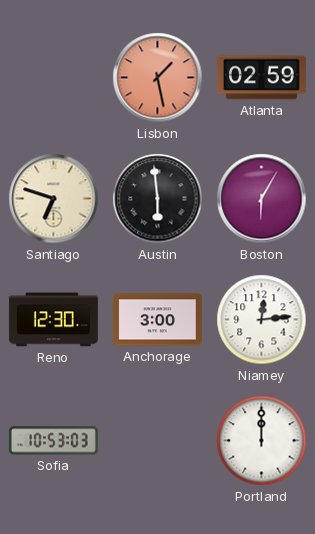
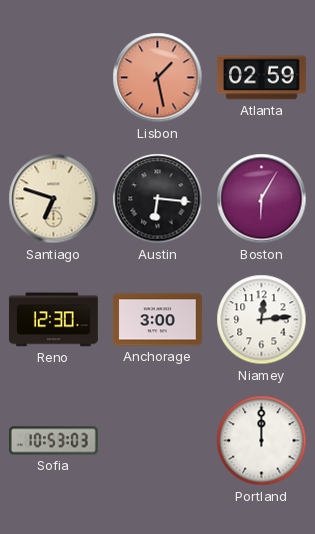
Austin: 5:59 -> 6:16
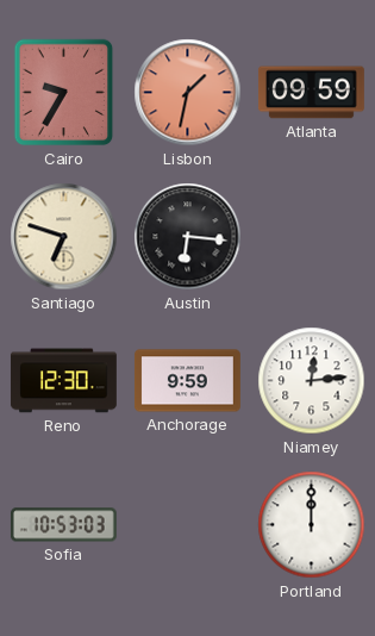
Cairo: none -> 9:35
Lisbon: 1:28 -> 1:32
Atlanta: 02:59 -> 09:59
Boston: 6:05 -> none
Anchorage: 3:00 -> 9:59
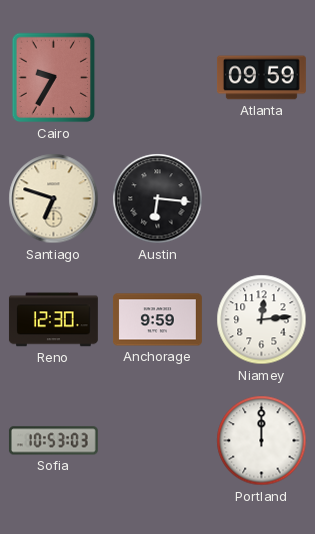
Lisbon: 1:32 -> none
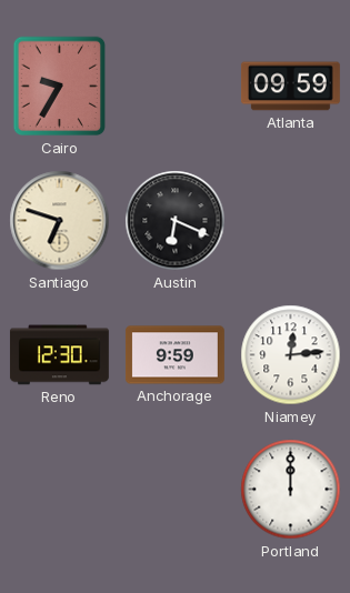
Austin: 6:16 -> 6:19
Sofia: 10:53 -> none
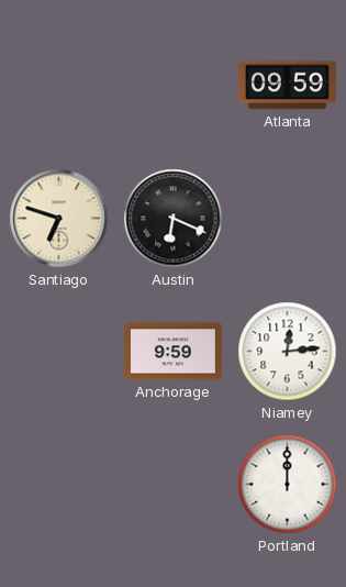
Cairo: 9:35 -> none
Reno: 12:30 -> none
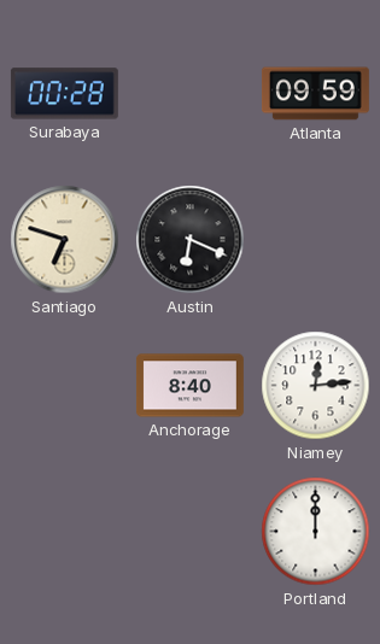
Surabaya: none -> 00:28
Anchorage: 9:59 -> 8:40
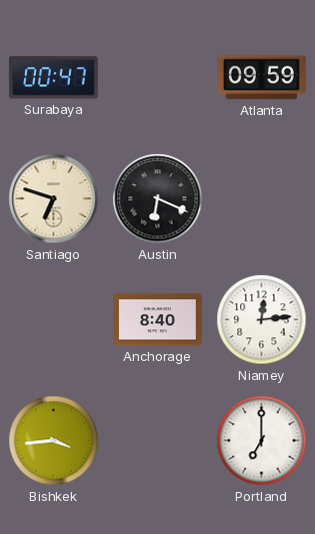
Surabaya: 00:28 -> 00:47
Bishkek: none -> 3:44
Portland: 12:00 -> 7:00
